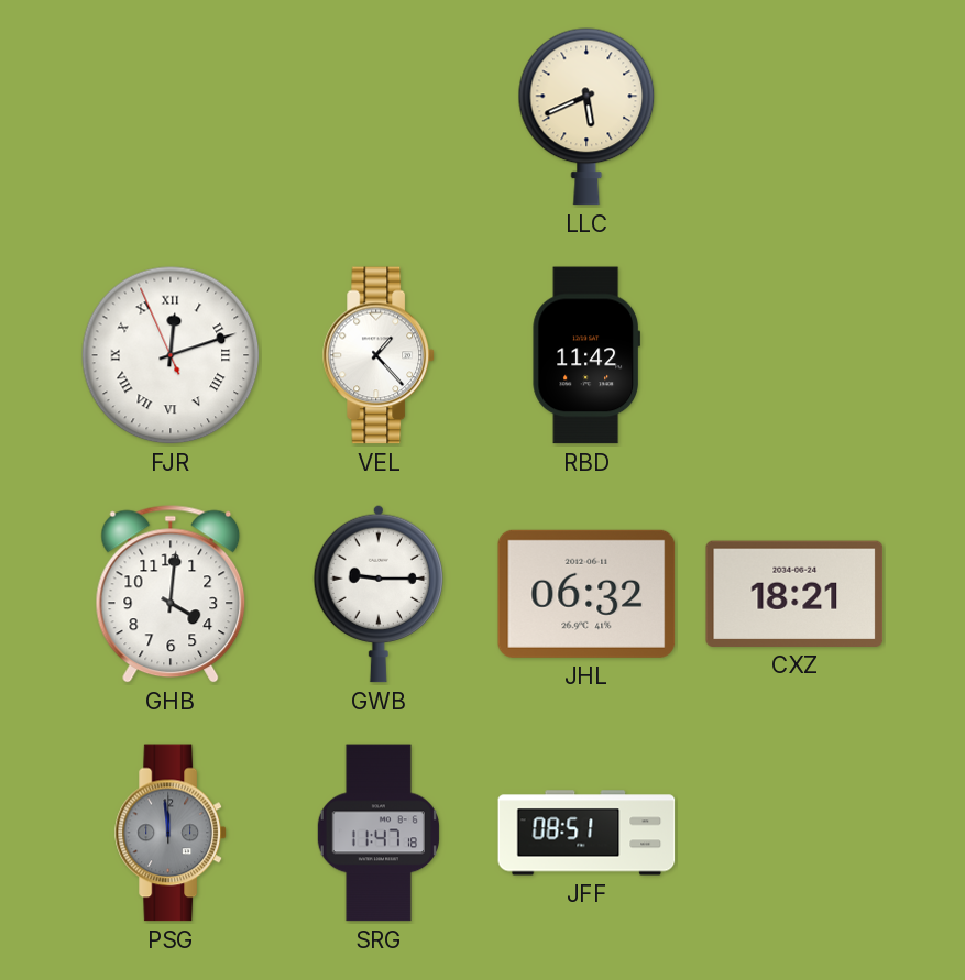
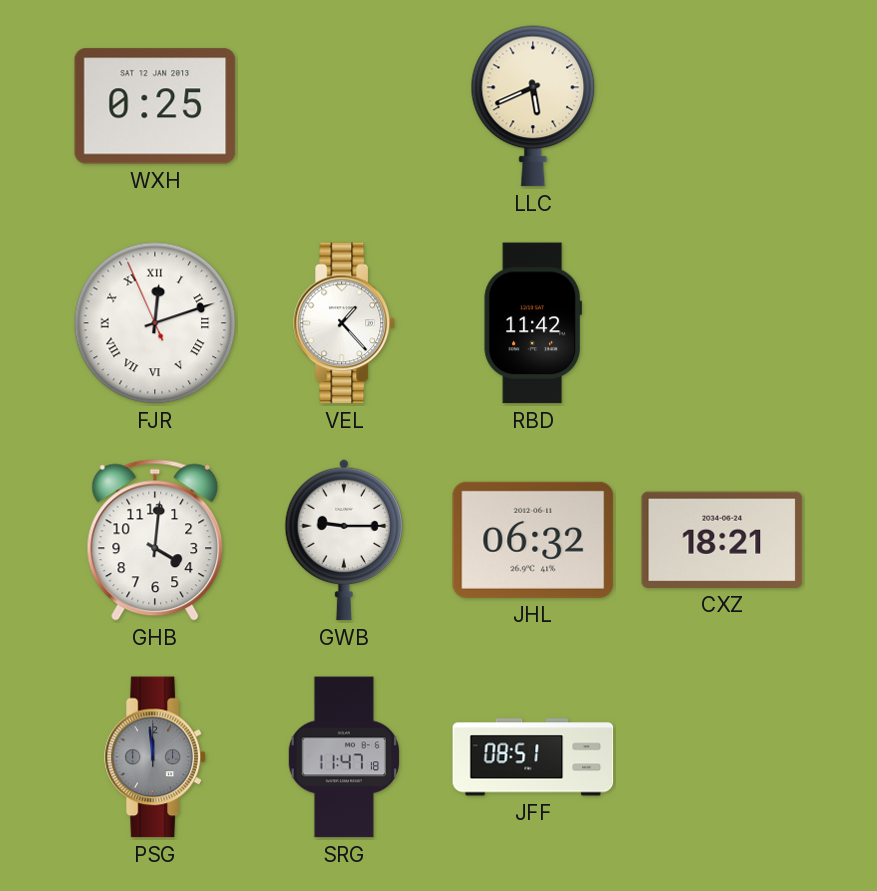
WXH: none -> 0:25
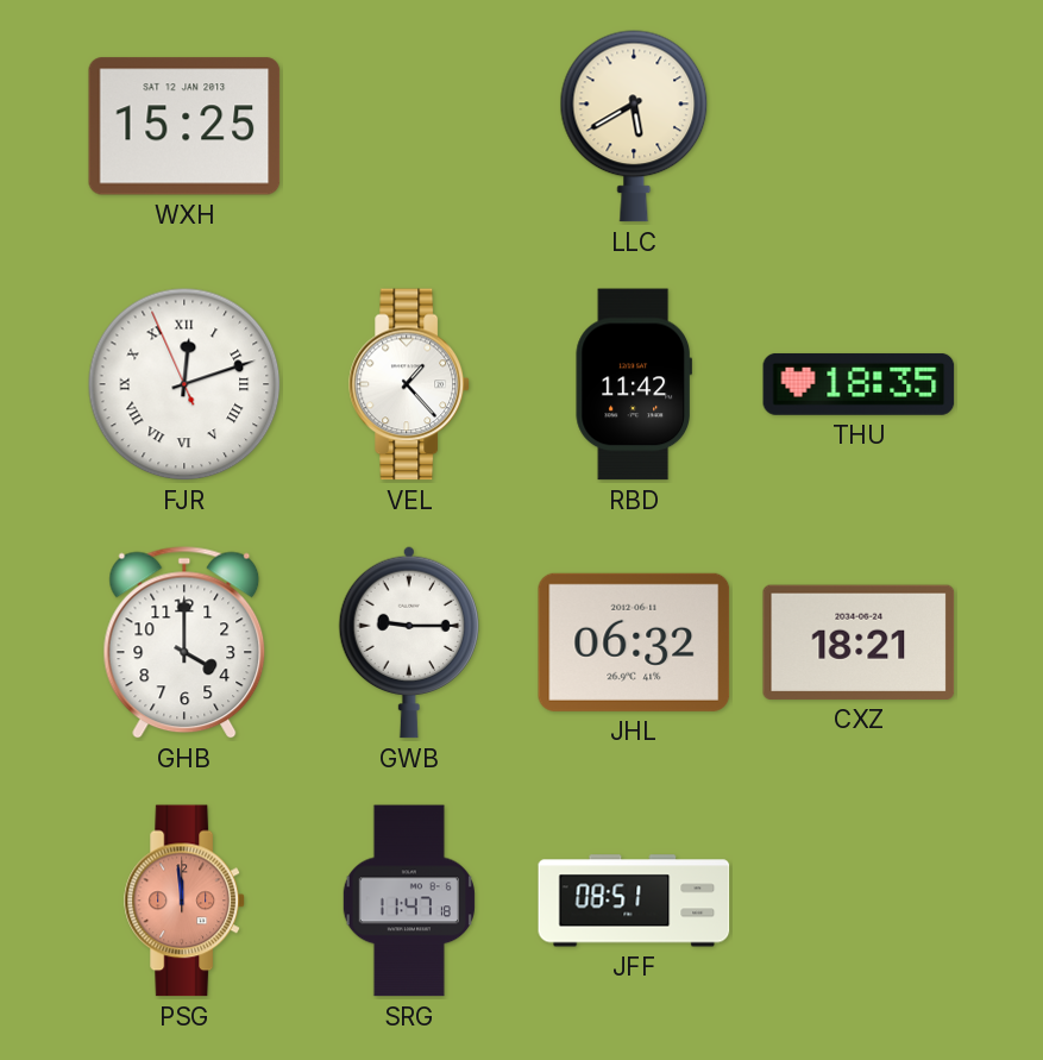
WXH: 0:25 -> 15:25
LLC: 5:41 -> 5:40
THU: none -> 18:35
GHB: 4:01 -> 4:00
PSG dial: grey -> salmon
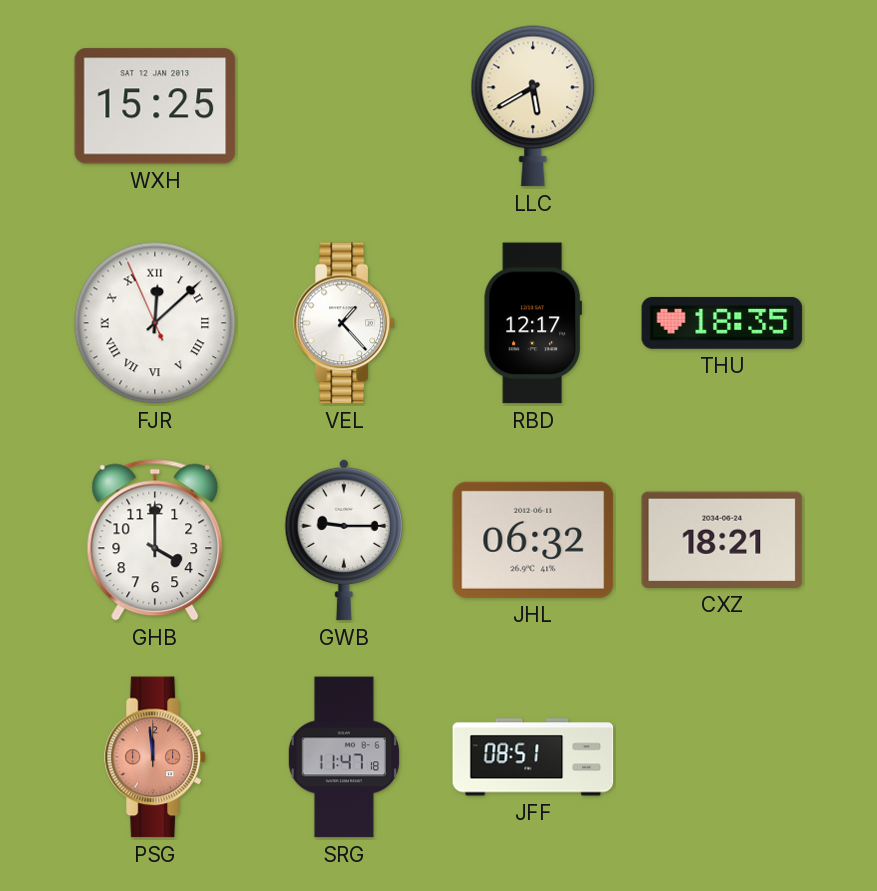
FJR: 12:11 -> 12:07
RBD: 11:42 -> 12:17
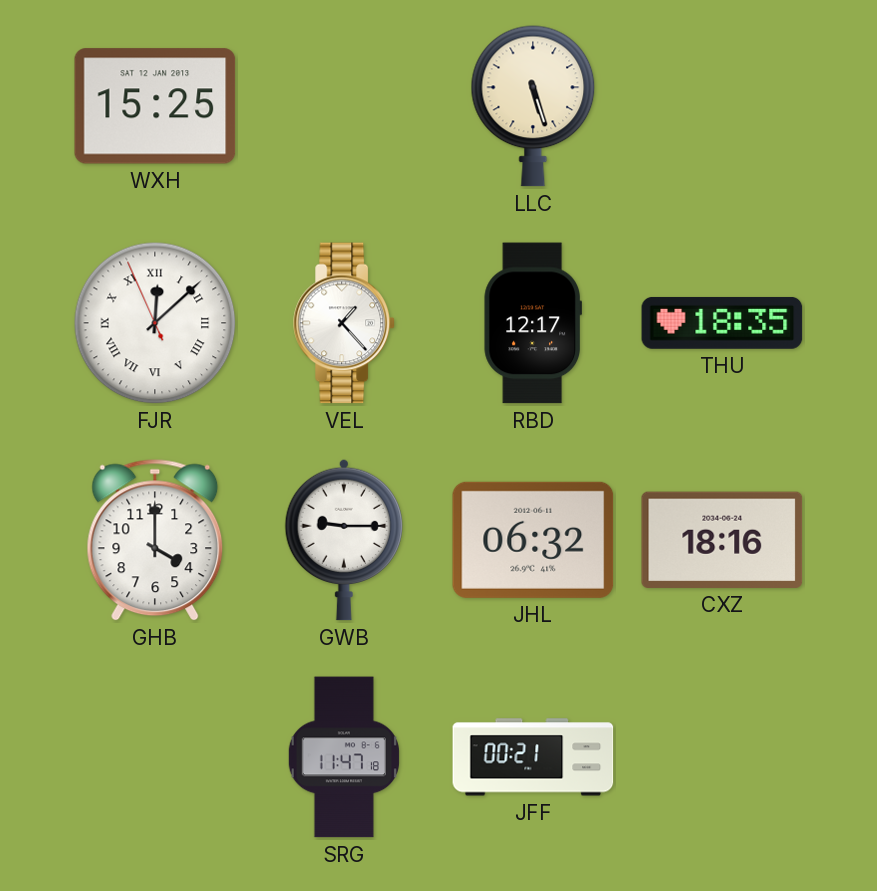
LLC: 5:40 -> 5:27
CXZ: 18:21 -> 18:16
PSG: 11:59 -> none
JFF: 08:51 -> 00:21
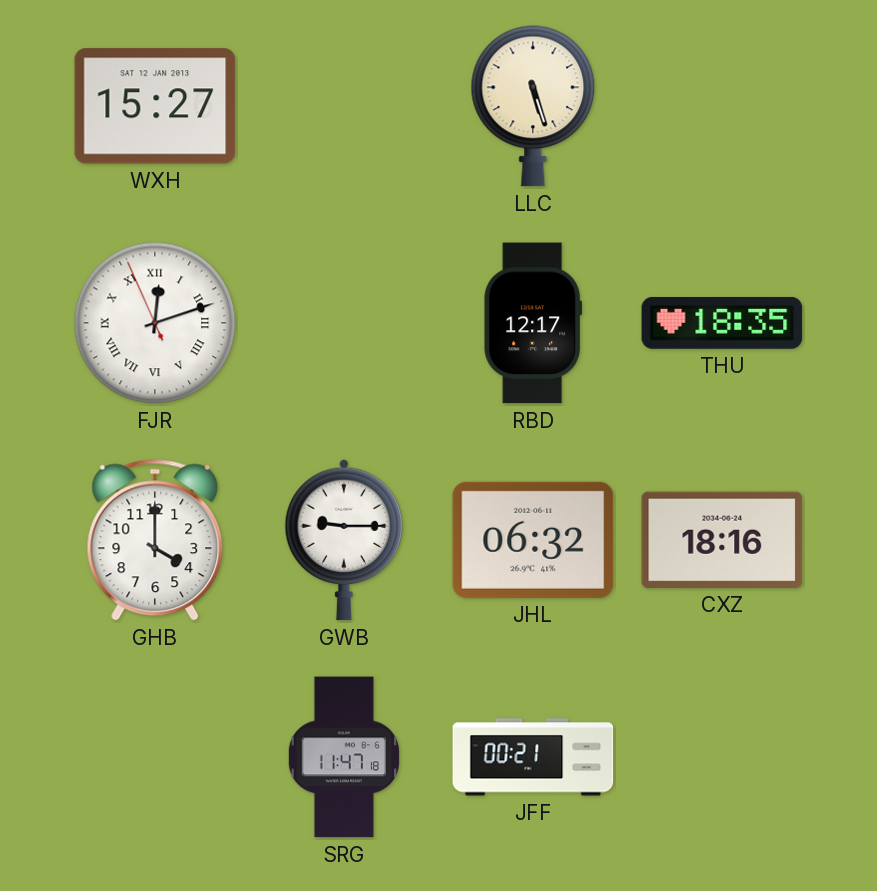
WXH: 15:25 -> 15:27
FJR: 12:07 -> 12:11
VEL: 1:23 -> none
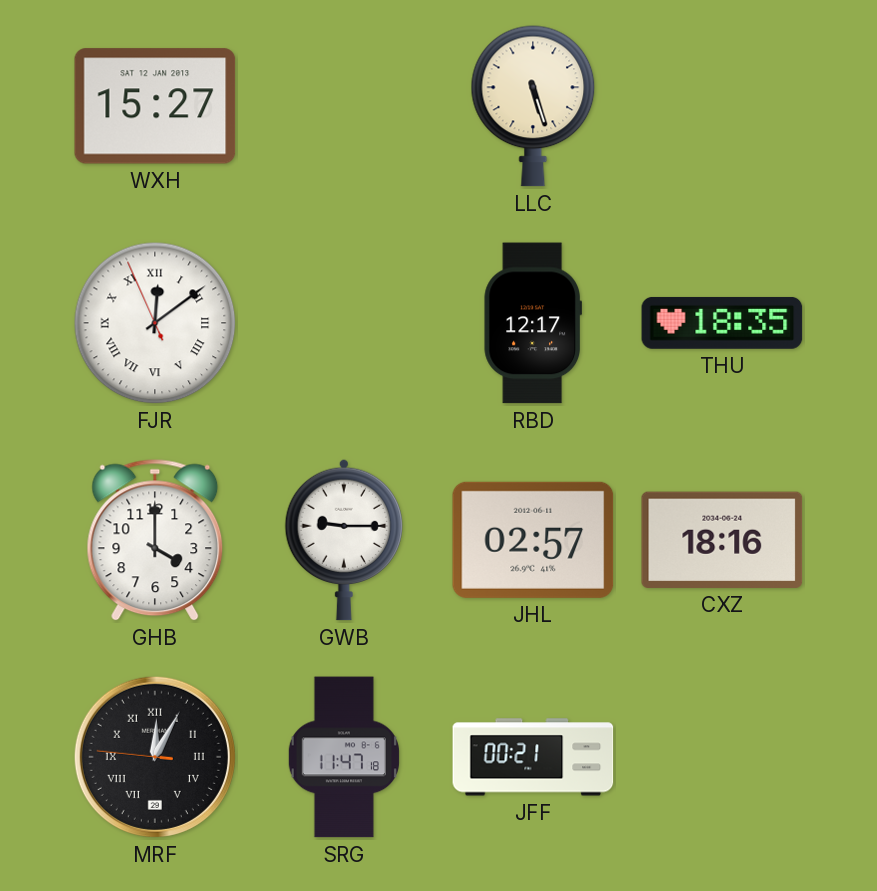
FJR: 12:11 -> 12:08
JHL: 06:32 -> 02:57
MRF: none -> 12:04
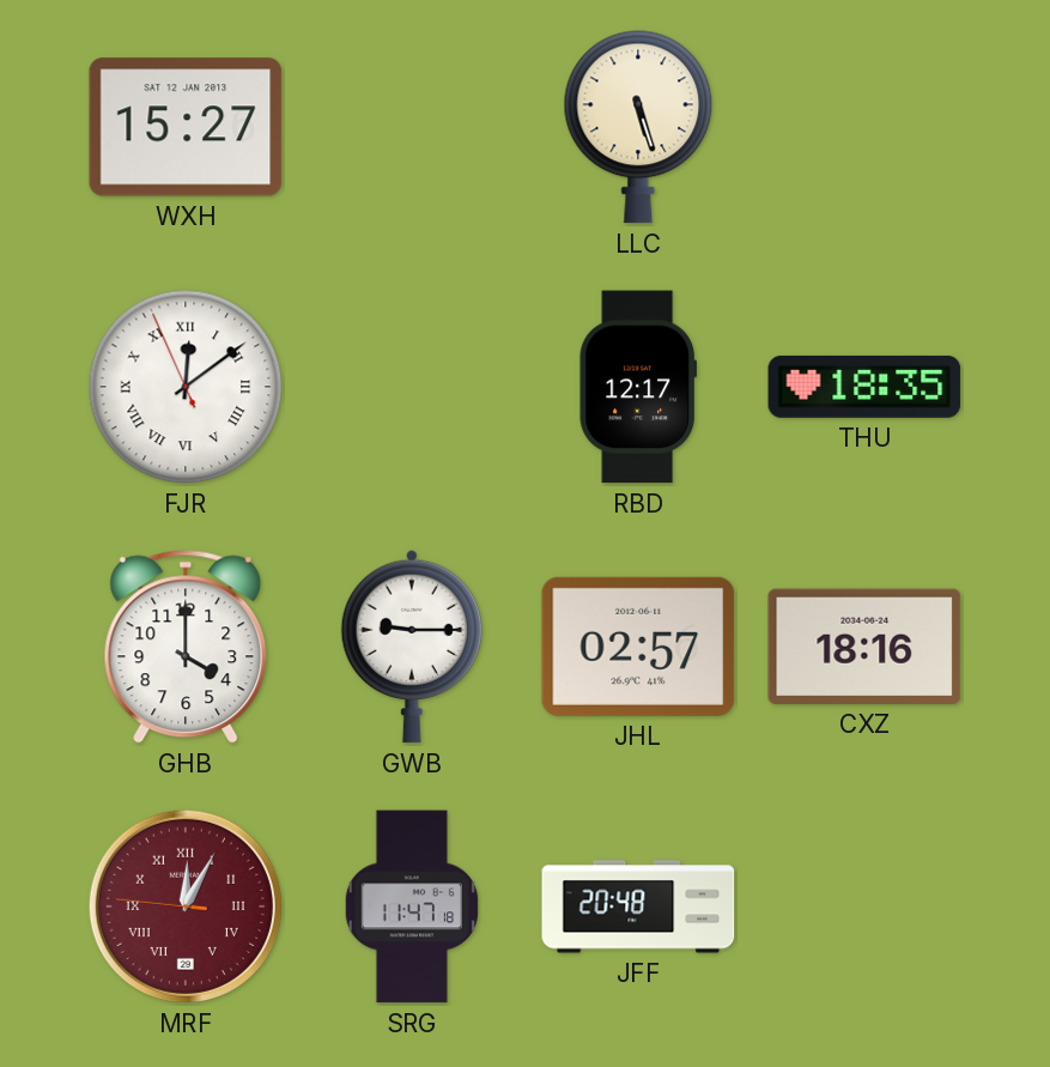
MRF dial: black -> burgundy
JFF: 00:21 -> 20:48
